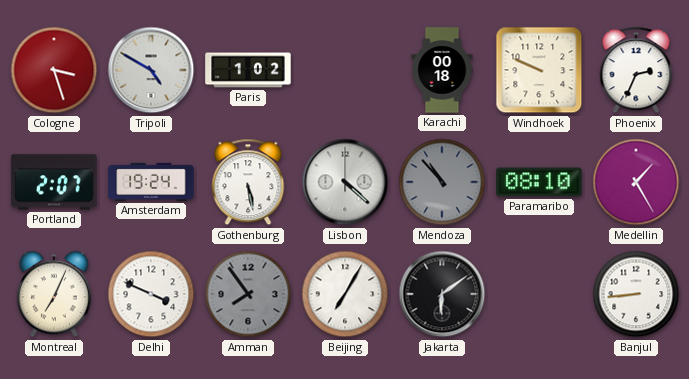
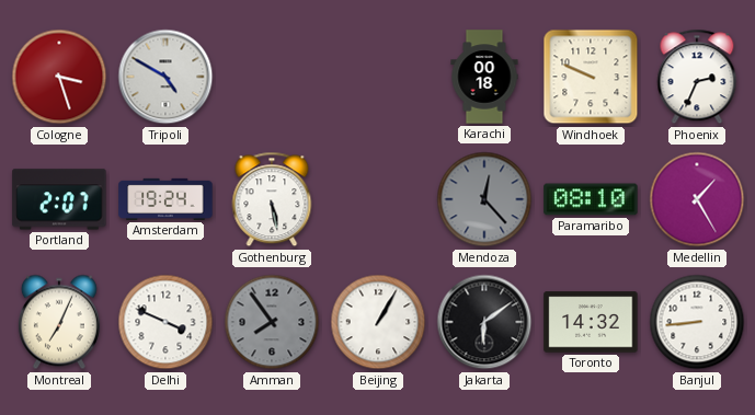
Paris: 1:02 -> none
Lisbon: 4:22 -> none
Mendoza: 10:53 -> 12:23
Beijing: 7:05 -> 1:05
Toronto: none -> 14:32
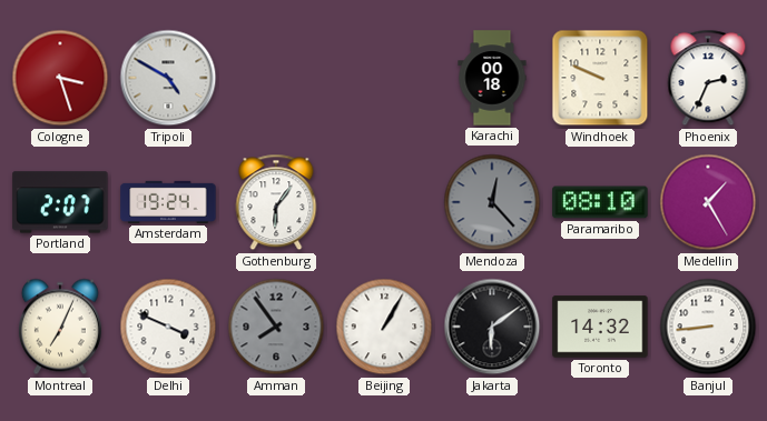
Gothenburg: 5:28 -> 6:06
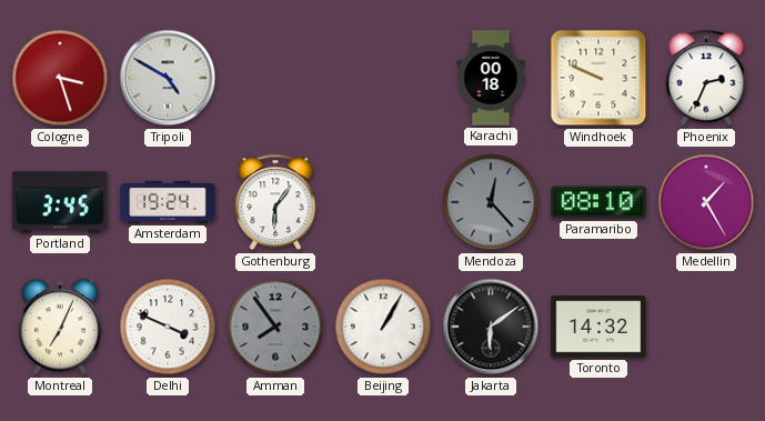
Portland: 2:07 -> 3:45
Banjul: 8:44 -> none
